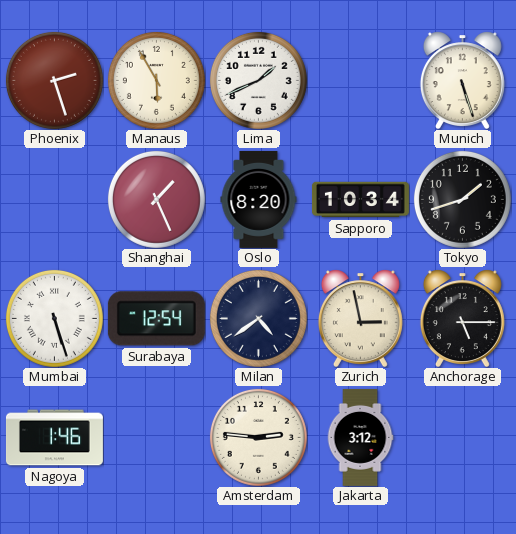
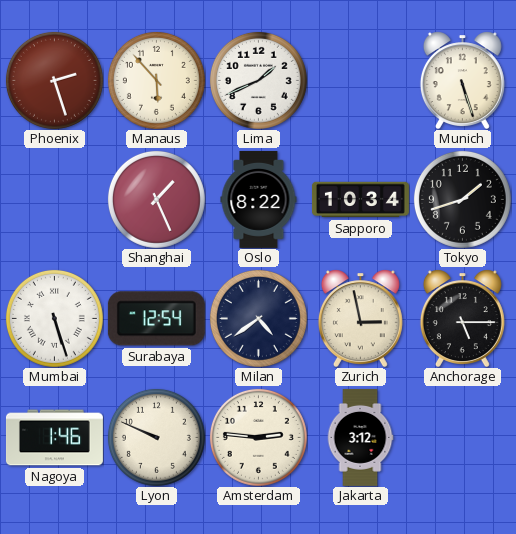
Manaus: 5:55 -> 5:53
Oslo: 8:20 -> 8:22
Lyon: none -> 9:49
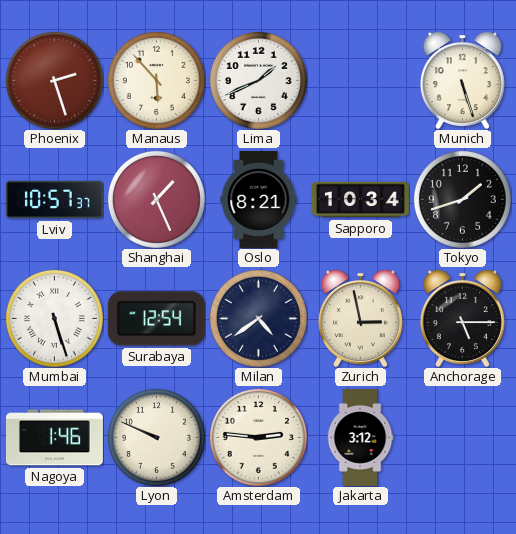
Lviv: none -> 10:57
Oslo: 8:22 -> 8:21
